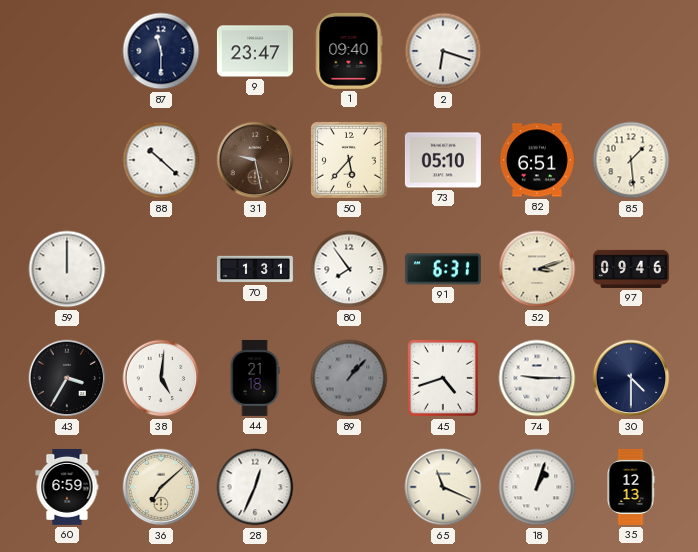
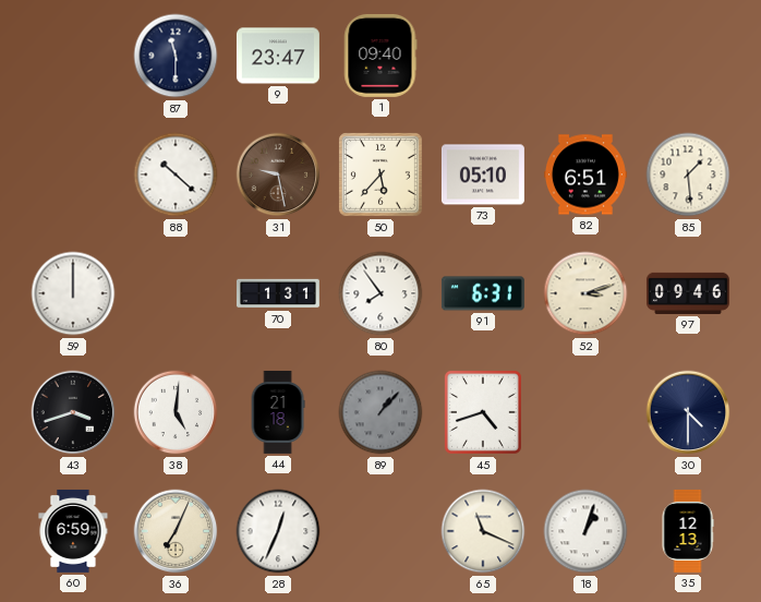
2: 6:18 -> none
43: 3:35 -> 3:42
74: 9:15 -> none
36: 7:08 -> 7:04
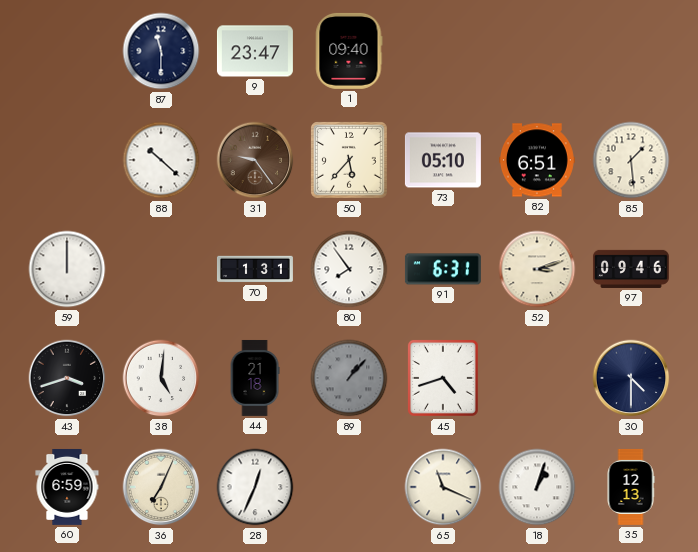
31: 9:28 -> 9:24
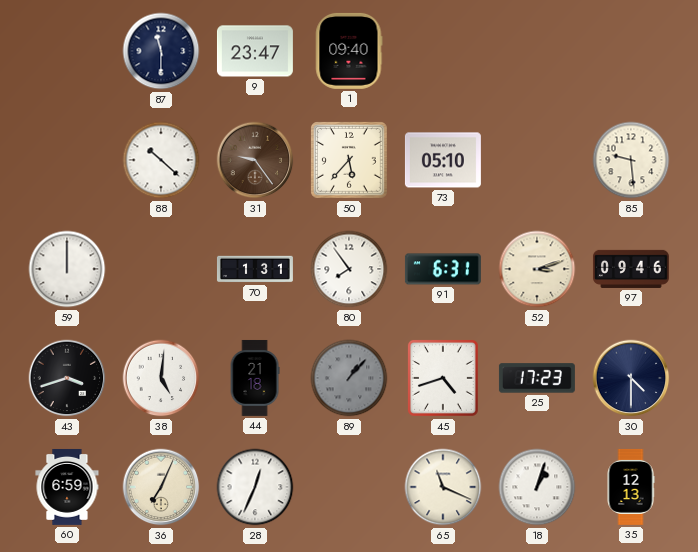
82: 6:51 -> none
85: 1:29 -> 9:29
25: none -> 17:23
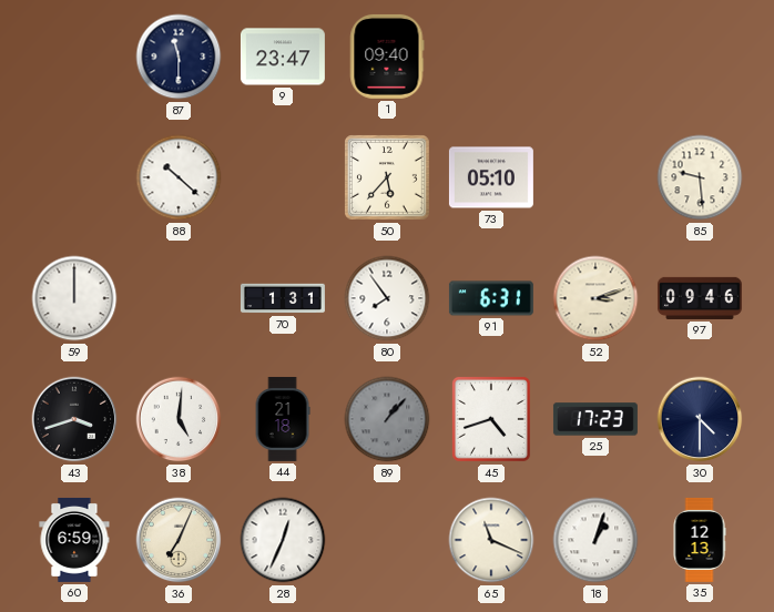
31: 9:24 -> none
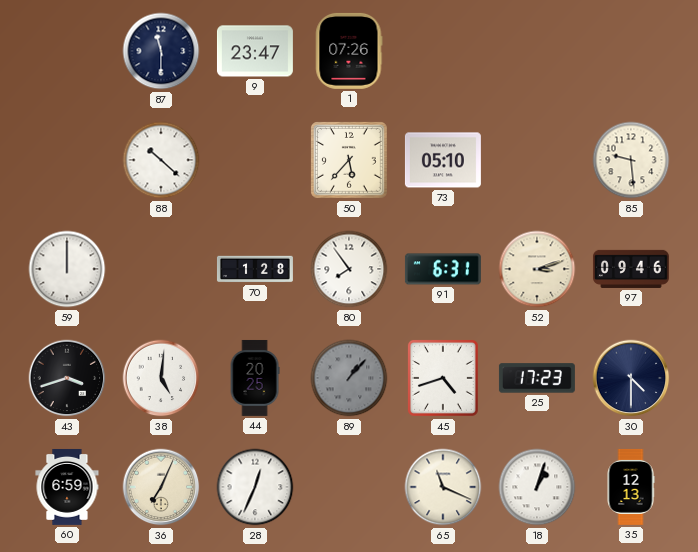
1: 09:40 -> 07:26
70: 1:31 -> 1:28
44: 21:18 -> 20:25
